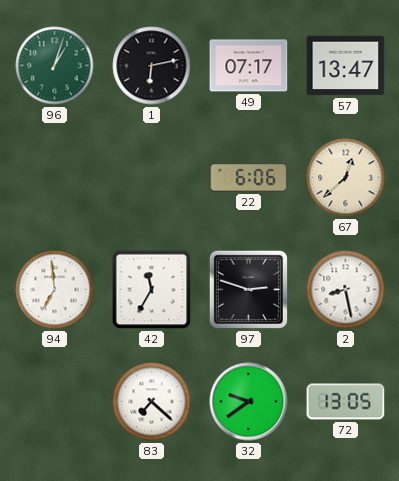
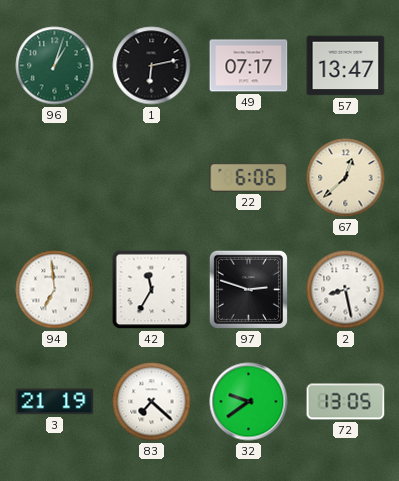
3: none -> 21:19
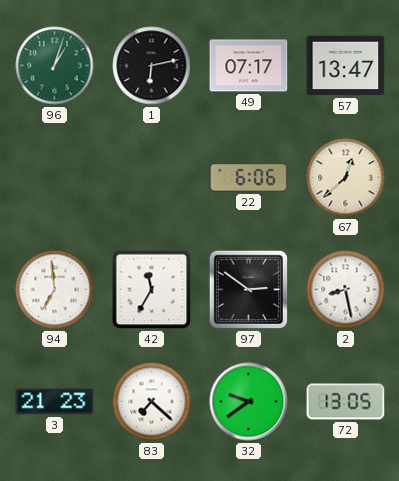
97: 2:48 -> 2:51
3: 21:19 -> 21:23
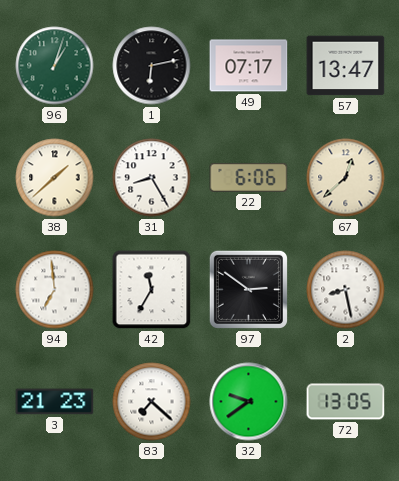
38: none -> 1:38
31: none -> 8:25
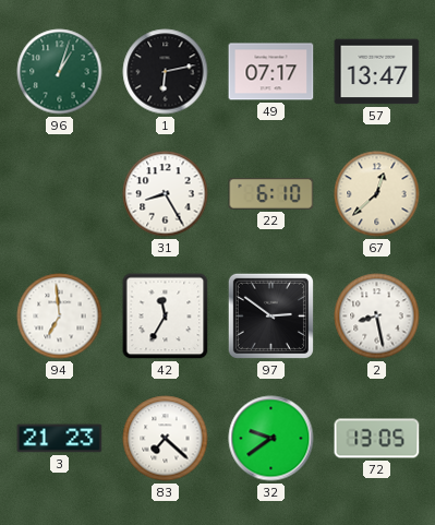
38: 1:38 -> none
22: 6:06 -> 6:10
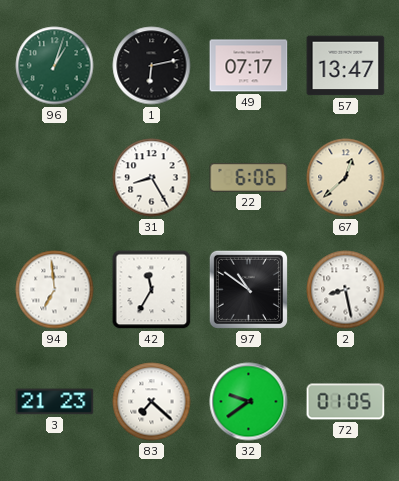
22: 6:10 -> 6:06
97: 2:51 -> 10:51
72: 13:05 -> 01:05
